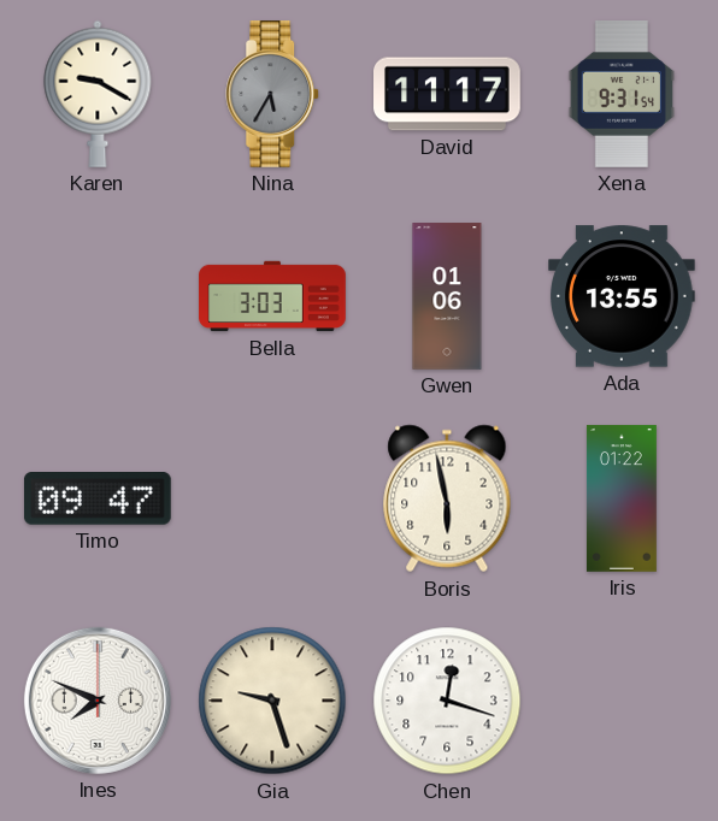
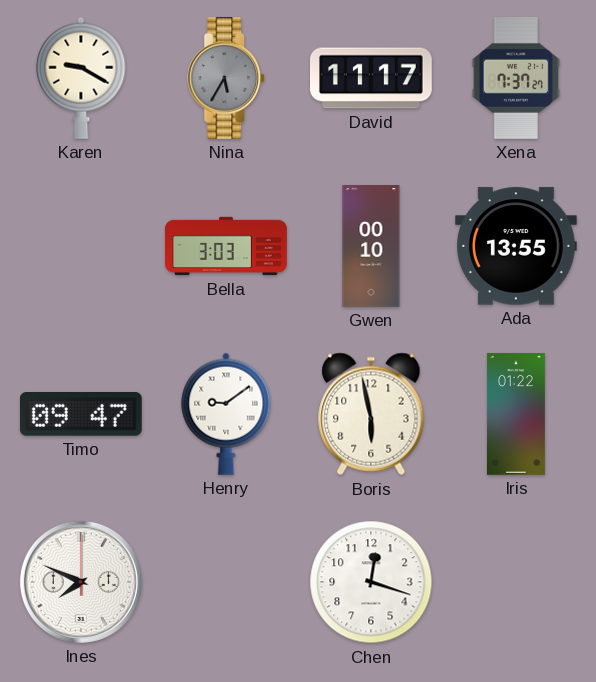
Xena: 9:31 -> 7:37
Gwen: 01:06 -> 00:10
Henry: none -> 9:09
Gia: 9:27 -> none
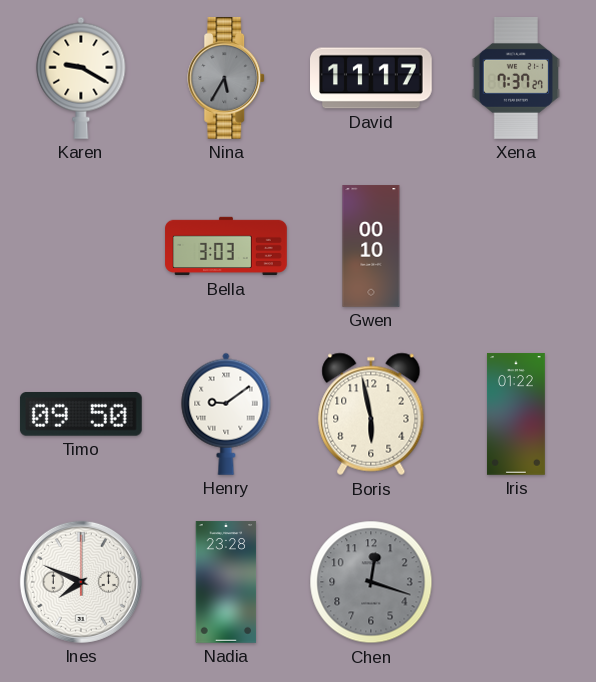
Ada: 13:55 -> none
Timo: 09:47 -> 09:50
Nadia: none -> 23:28
Chen dial: white -> grey
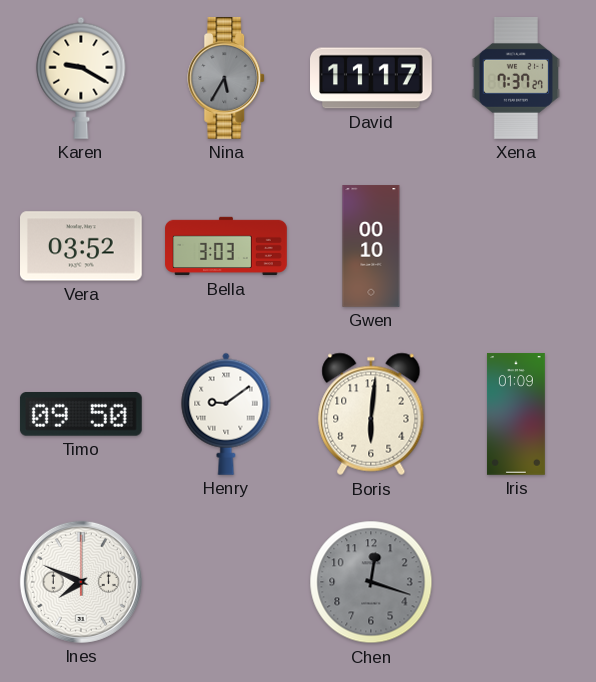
Vera: none -> 03:52
Boris: 5:58 -> 6:01
Iris: 01:22 -> 01:09
Nadia: 23:28 -> none
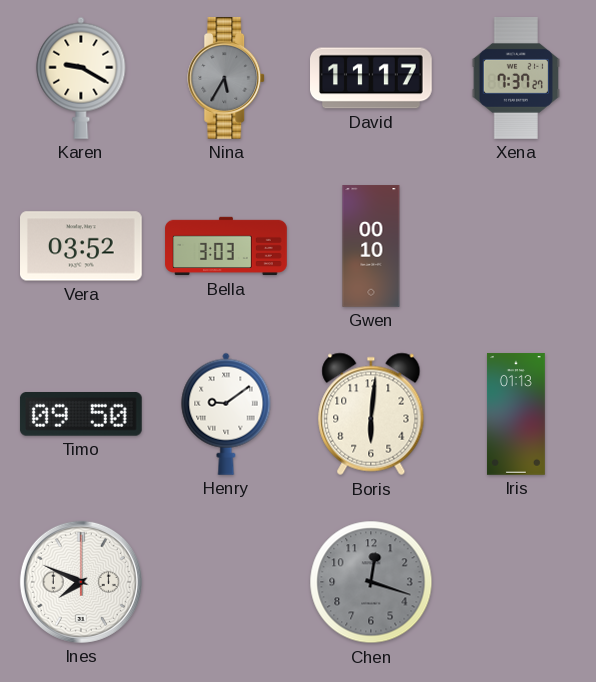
Iris: 01:09 -> 01:13
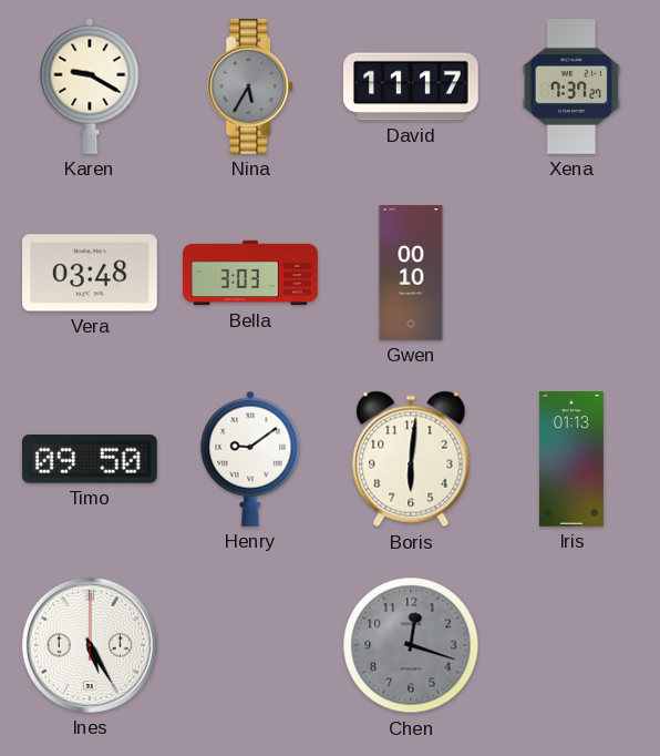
Vera: 03:52 -> 03:48
Ines: 7:49 -> 5:25
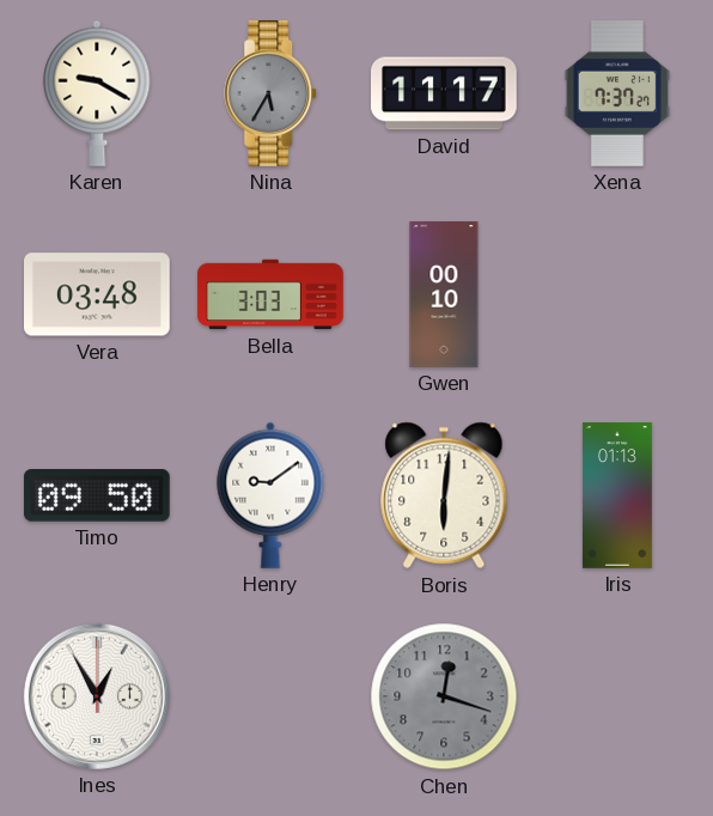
Ines: 5:25 -> 12:55
